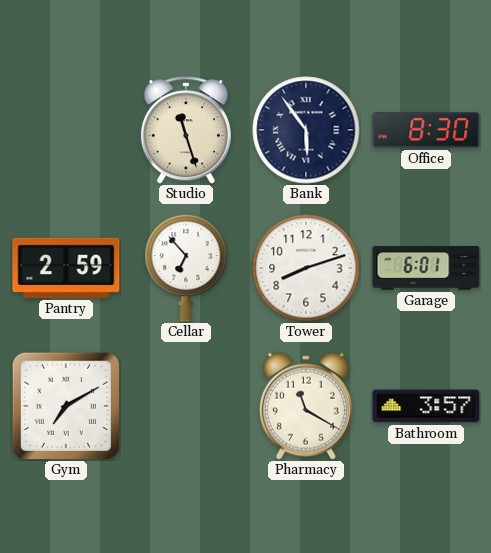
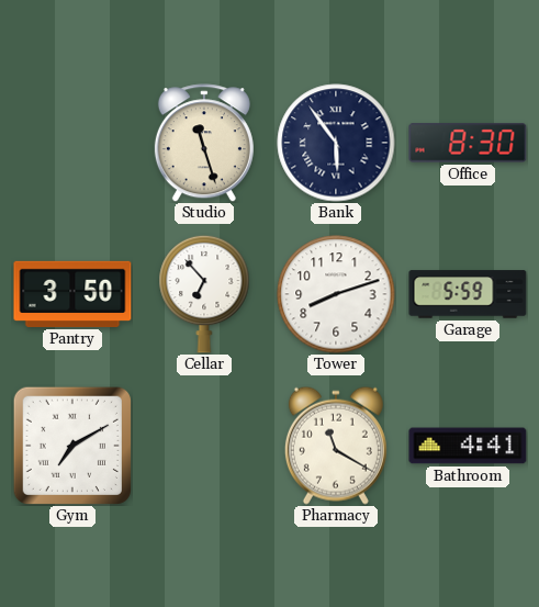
Pantry: 2:59 -> 3:50
Garage: 6:01 -> 5:59
Bathroom: 3:57 -> 4:41
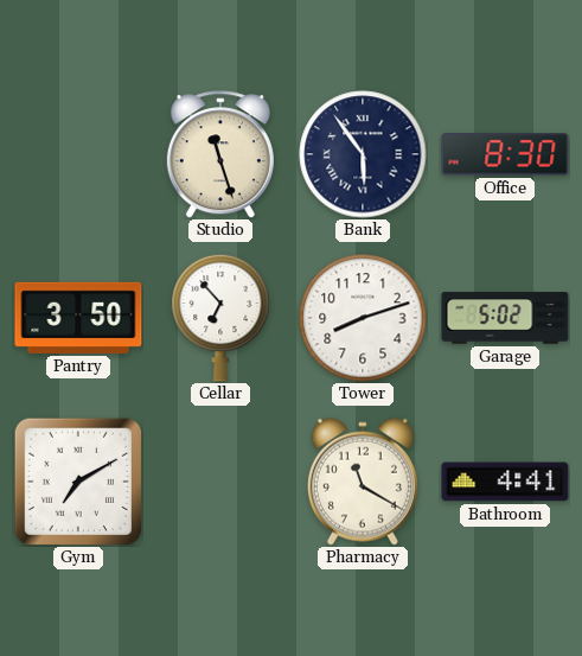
Garage: 5:59 -> 5:02
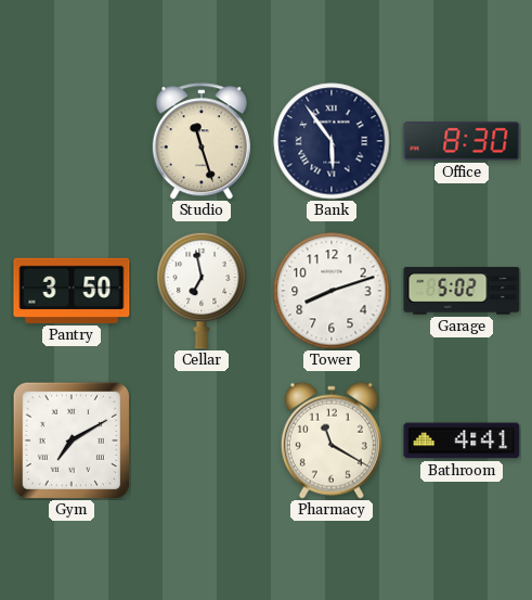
Cellar: 6:53 -> 6:58
